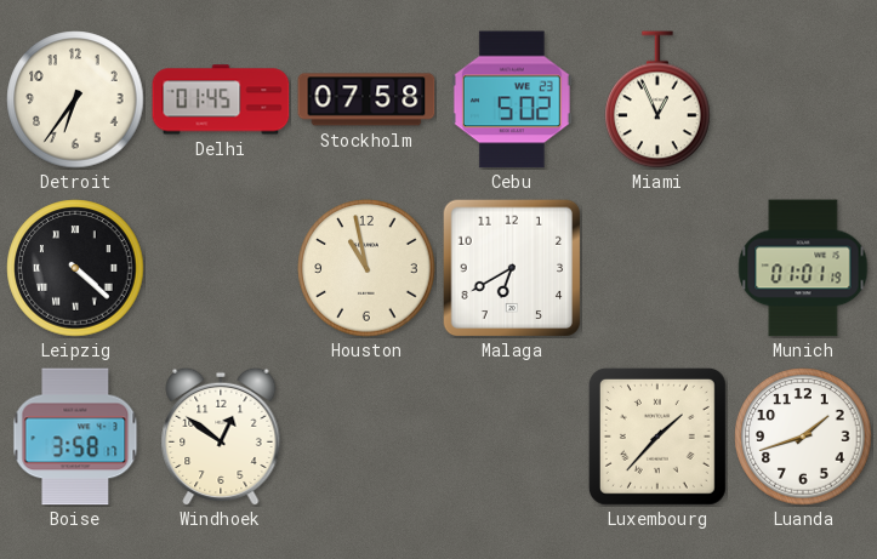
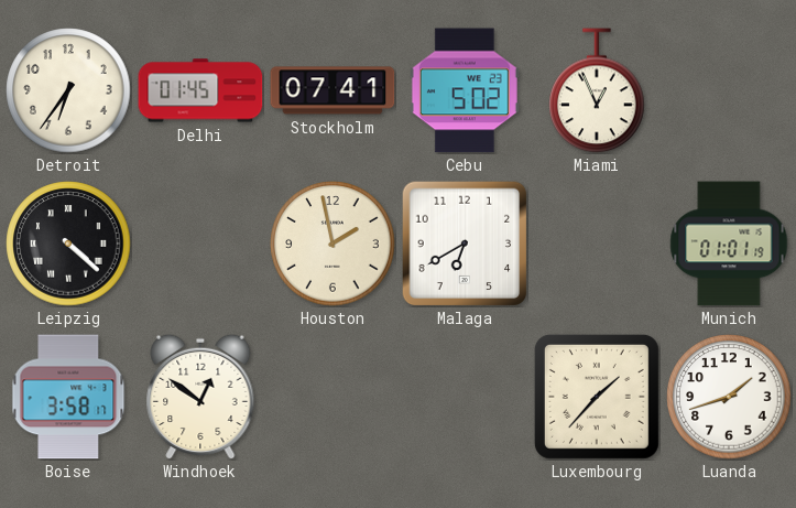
Stockholm: 07:58 -> 07:41
Houston: 10:58 -> 1:58
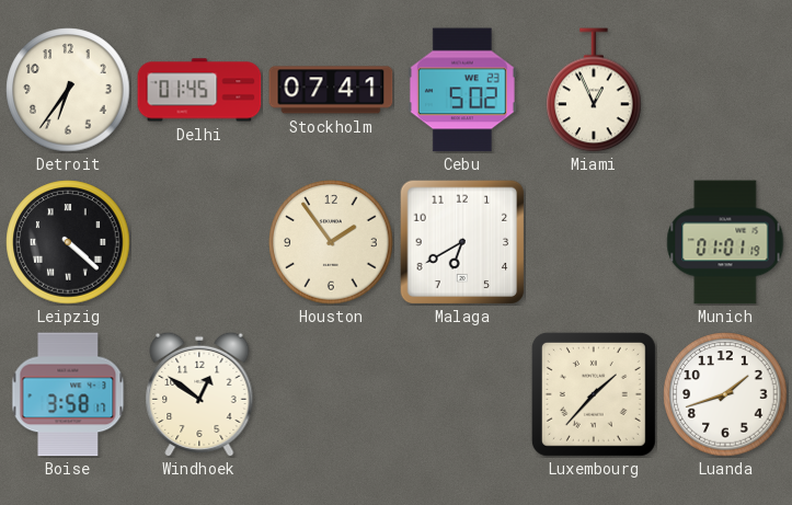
Houston: 1:58 -> 1:54
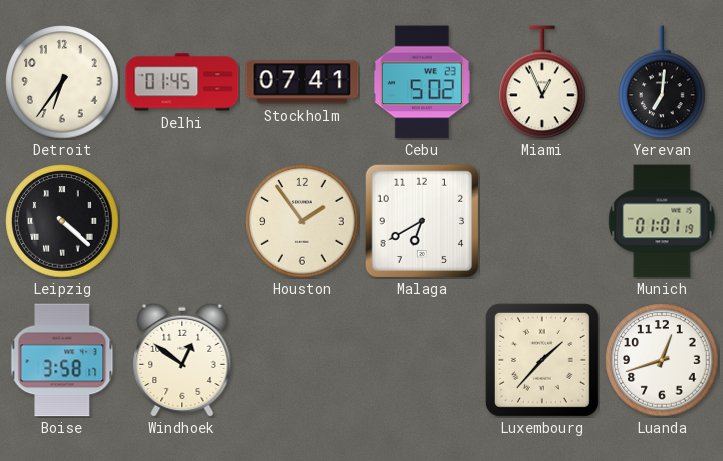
Yerevan: none -> 7:01
Luanda: 1:42 -> 12:42
